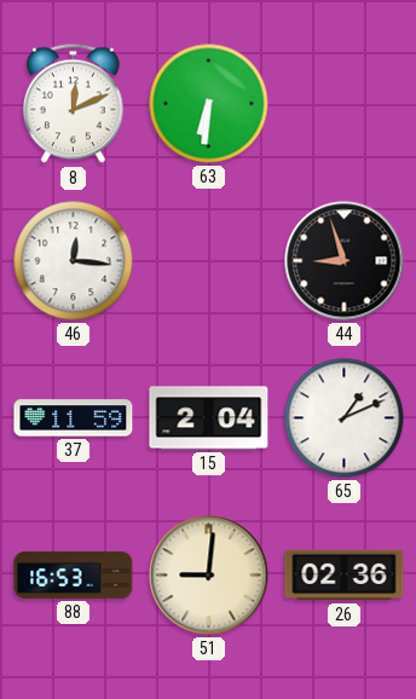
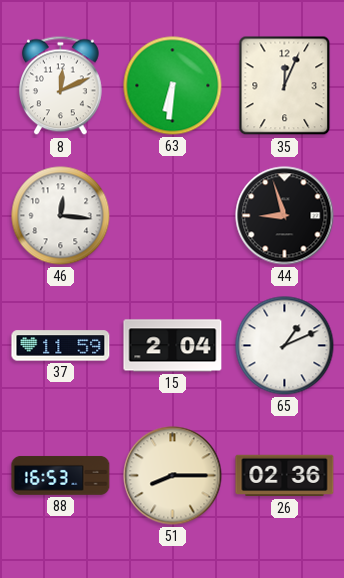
35: none -> 12:04
51: 9:01 -> 8:15
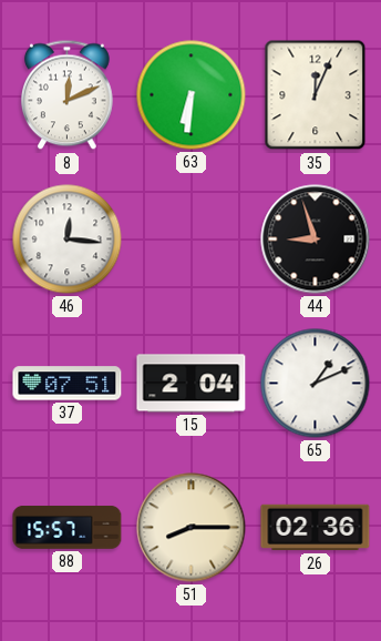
37: 11:59 -> 07:51
88: 16:53 -> 15:57
